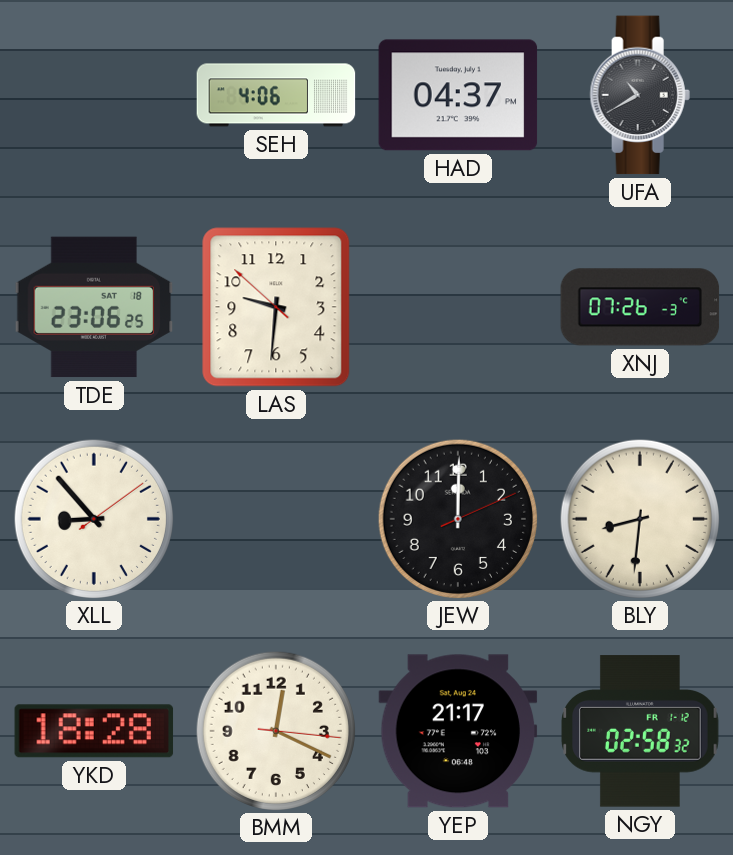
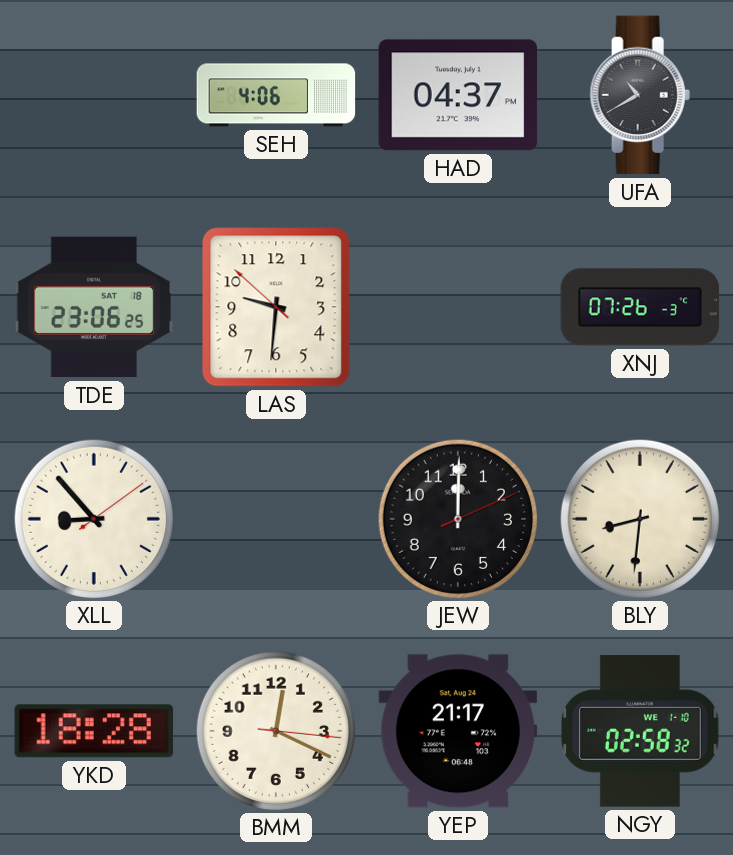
NGY date: FR 1-12 -> WE 1-10
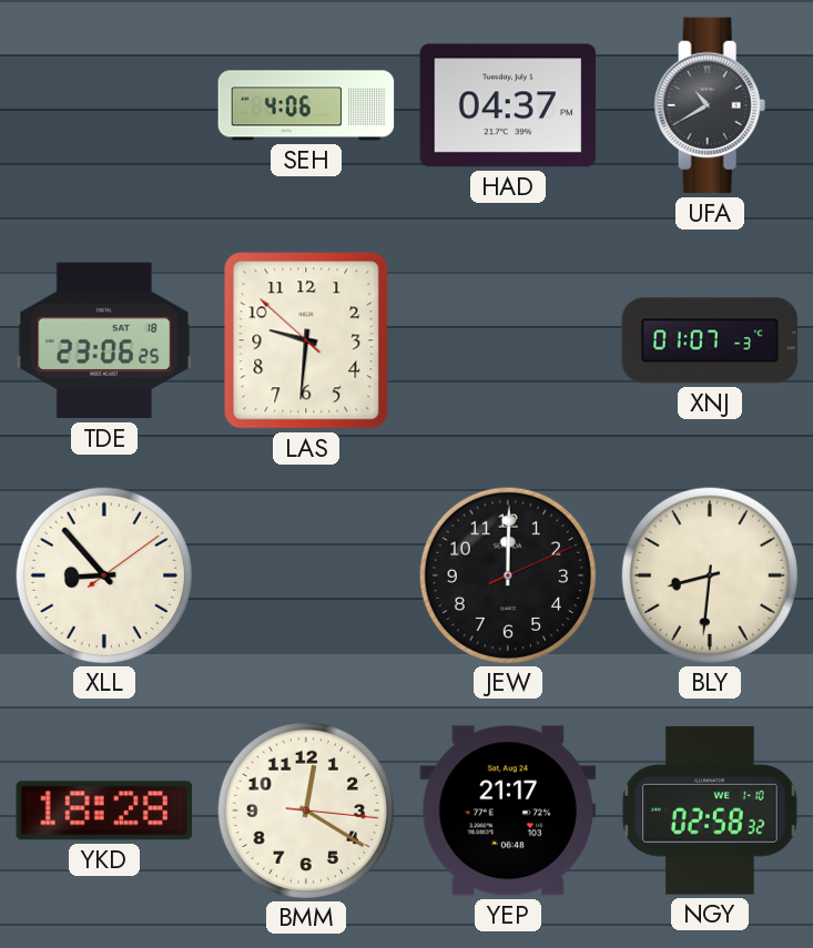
XNJ: 07:26 -> 01:07
BMM: 12:19 -> 12:20
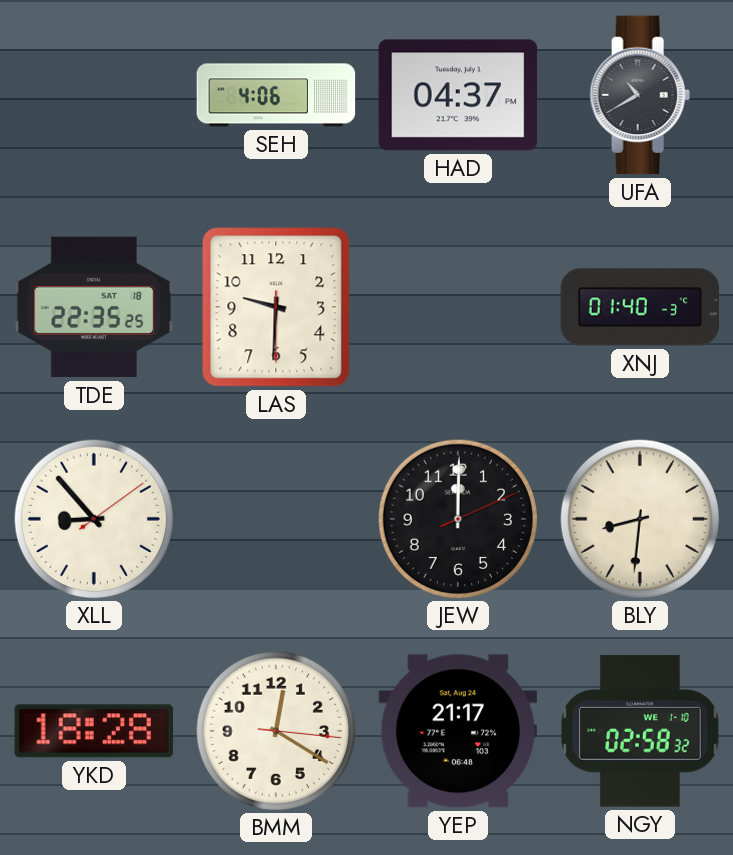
TDE: 23:06 -> 22:35
LAS: 9:30:52 -> 9:30:30
XNJ: 01:07 -> 01:40
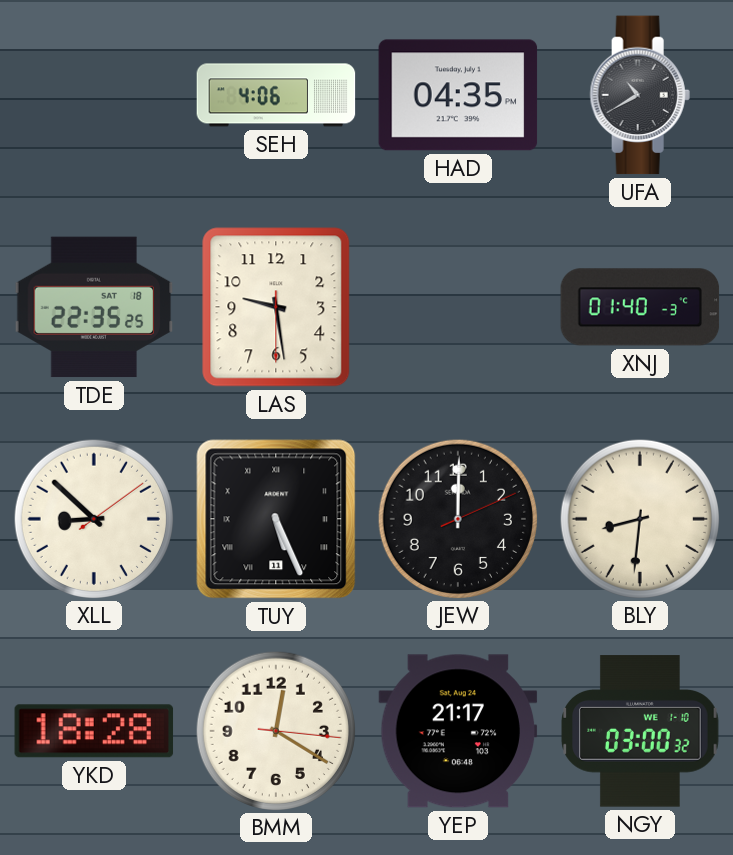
HAD: 04:37 -> 04:35
LAS: 9:30 -> 9:28
XLL: 8:53 -> 8:52
TUY: none -> 5:26
NGY: 02:58 -> 03:00
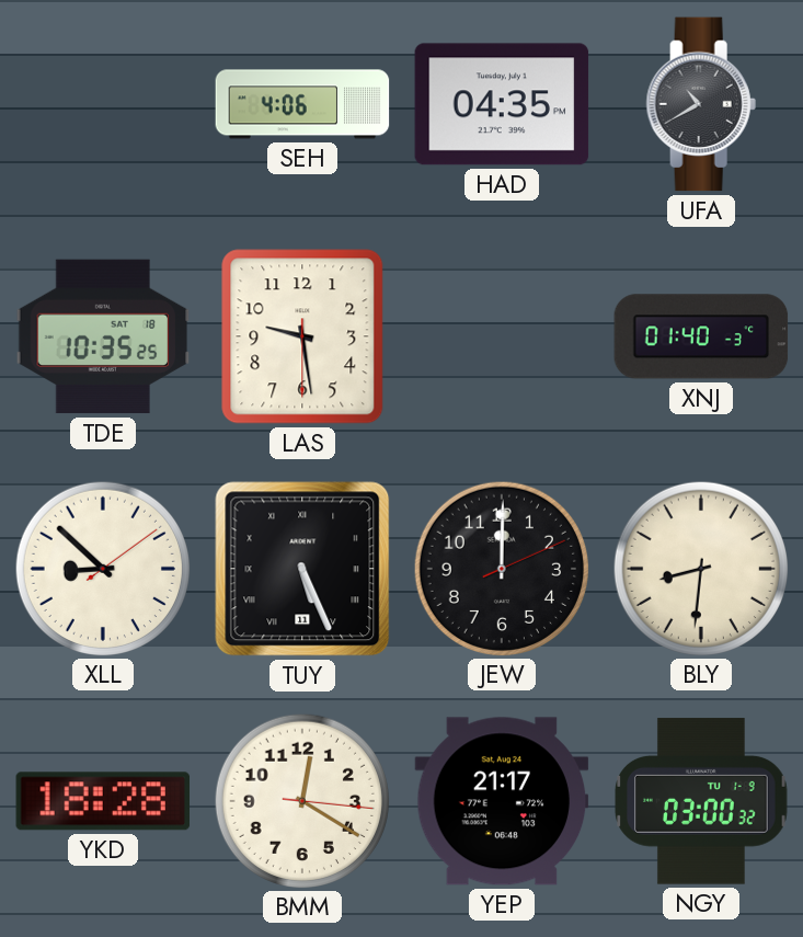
TDE: 22:35 -> 10:35
NGY date: WE 1-10 -> TU 1-9
